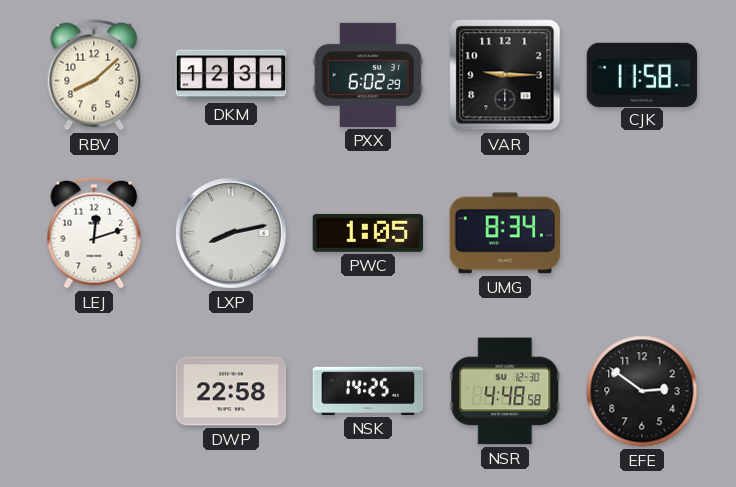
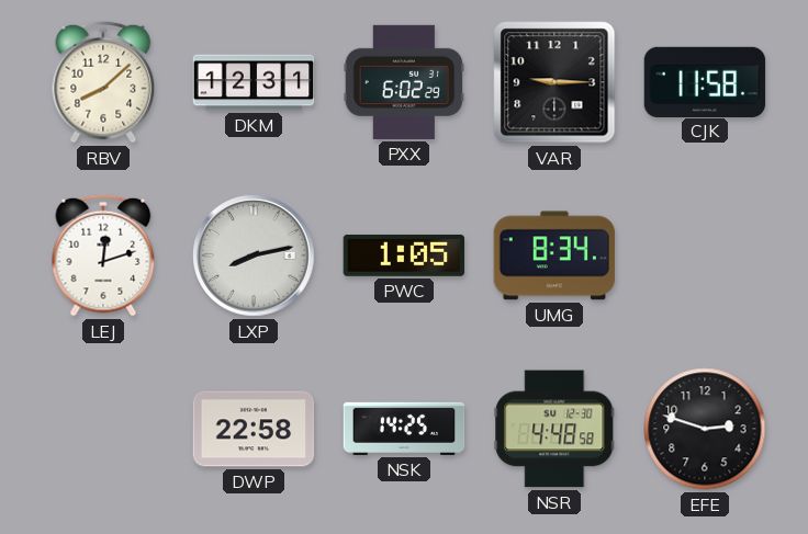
EFE: 2:51 -> 2:48
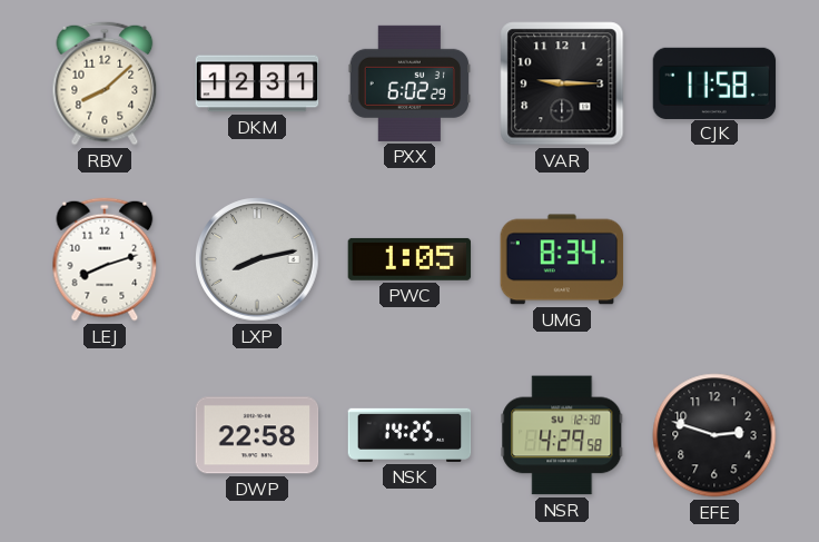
LEJ: 12:12 -> 8:12
NSR: 4:48 -> 4:29
